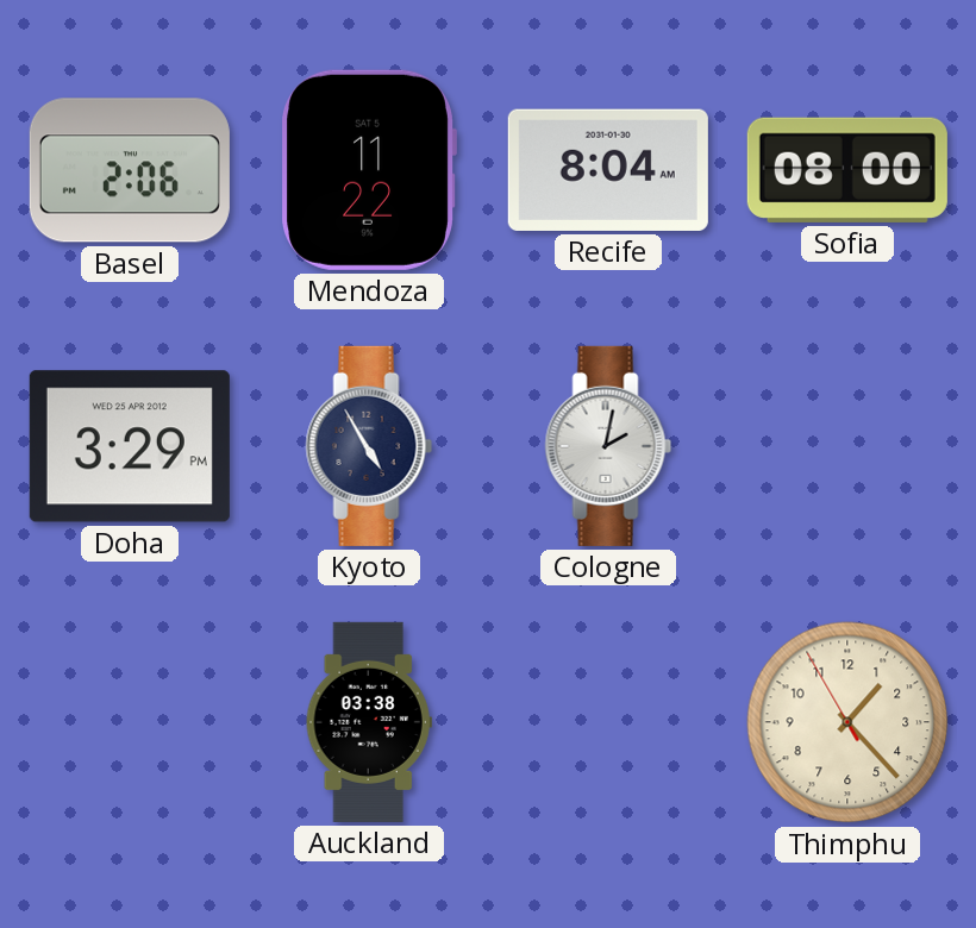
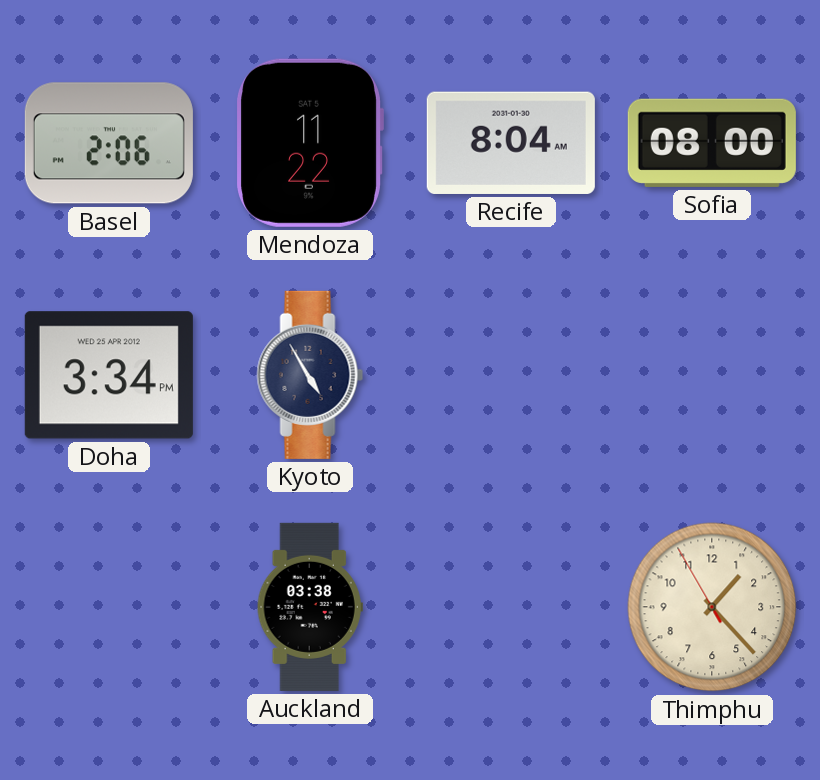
Doha: 3:29 -> 3:34
Cologne: 2:02 -> none
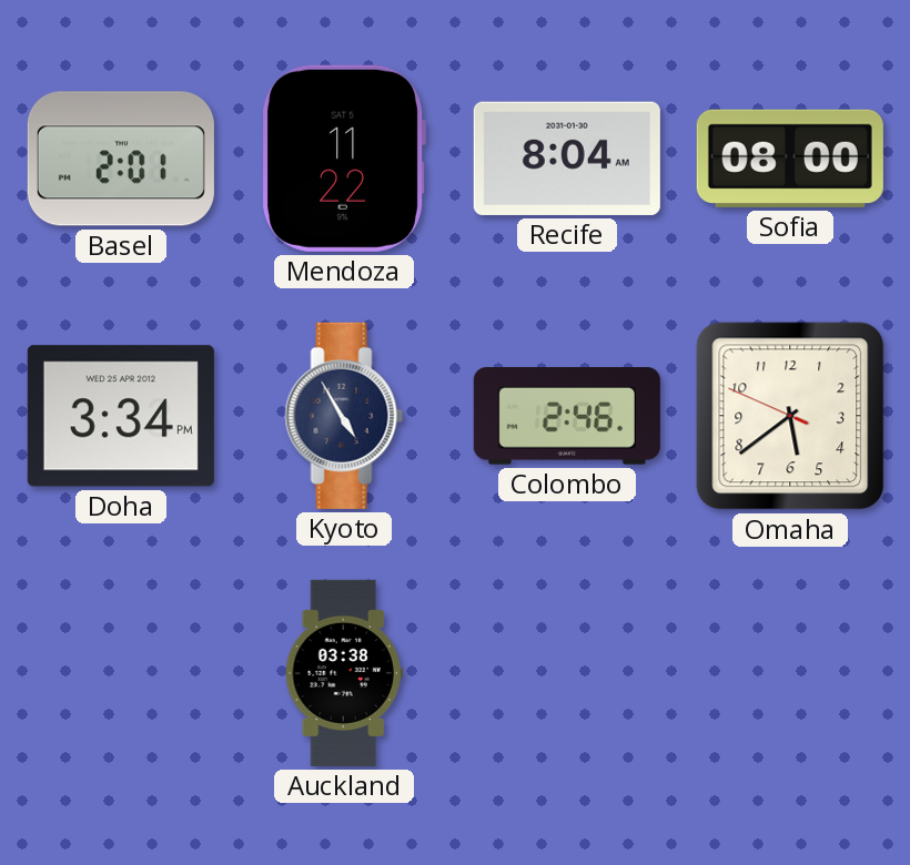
Basel: 2:06 -> 2:01
Colombo: none -> 2:46
Omaha: none -> 5:38
Thimphu: 1:22 -> none
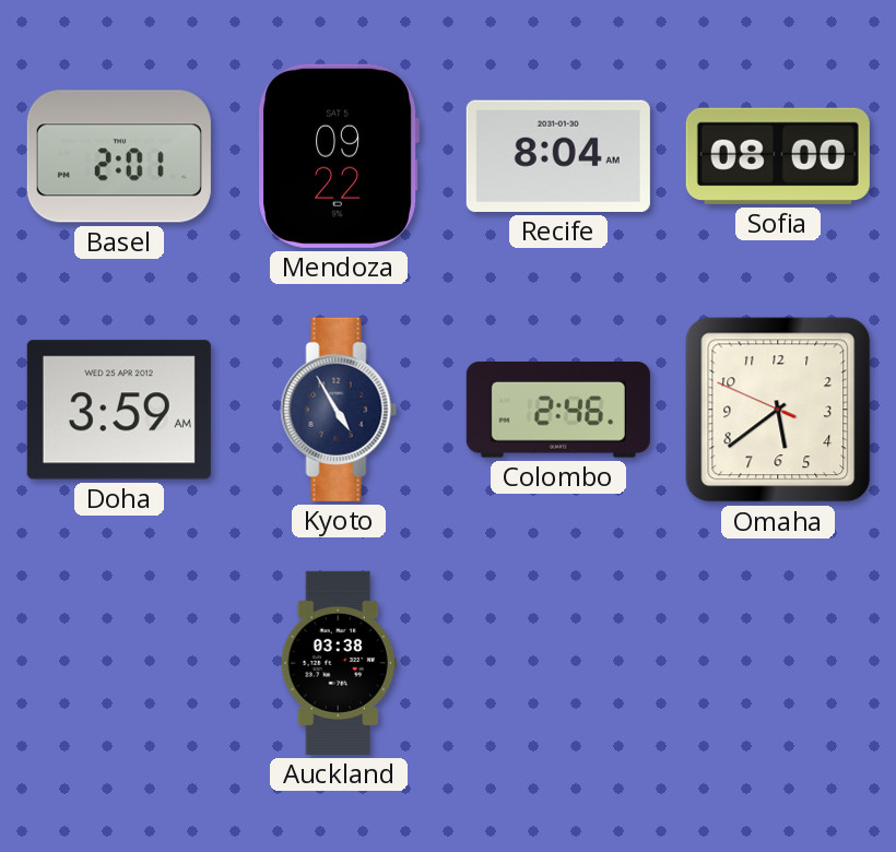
Mendoza: 11:22 -> 09:22
Doha: 3:34 -> 3:59
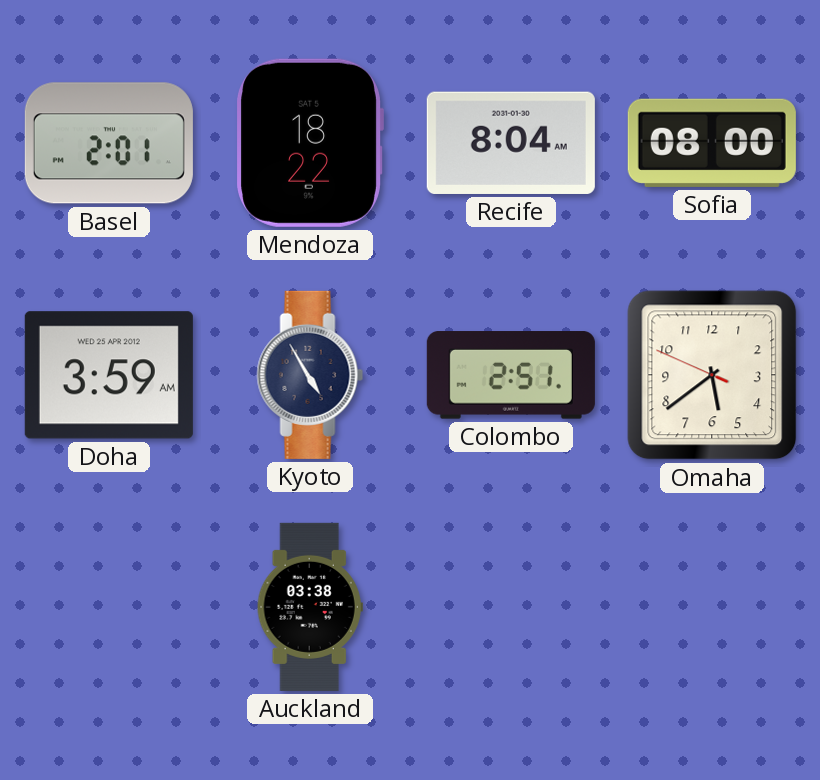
Mendoza: 09:22 -> 18:22
Colombo: 2:46 -> 2:51
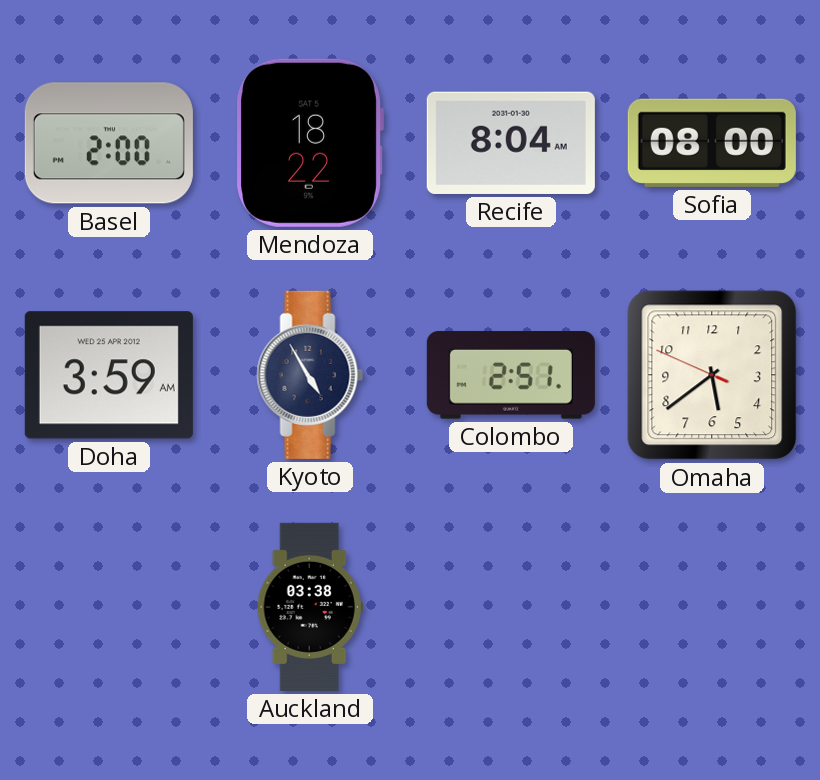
Basel: 2:01 -> 2:00
